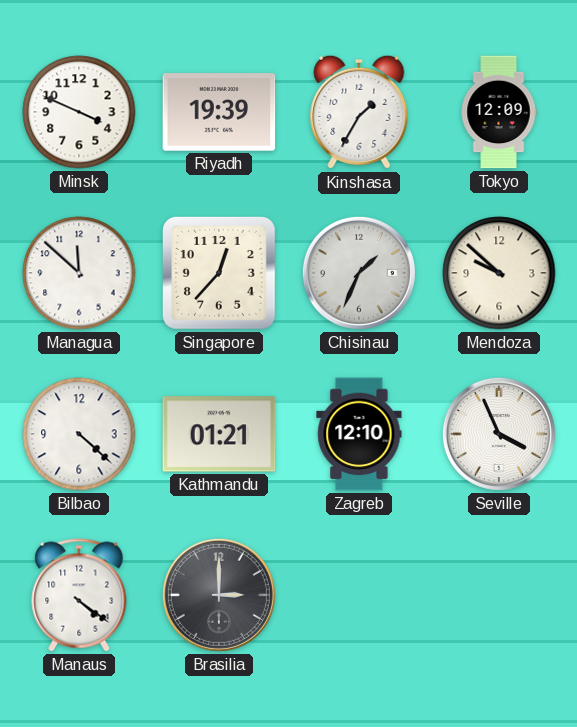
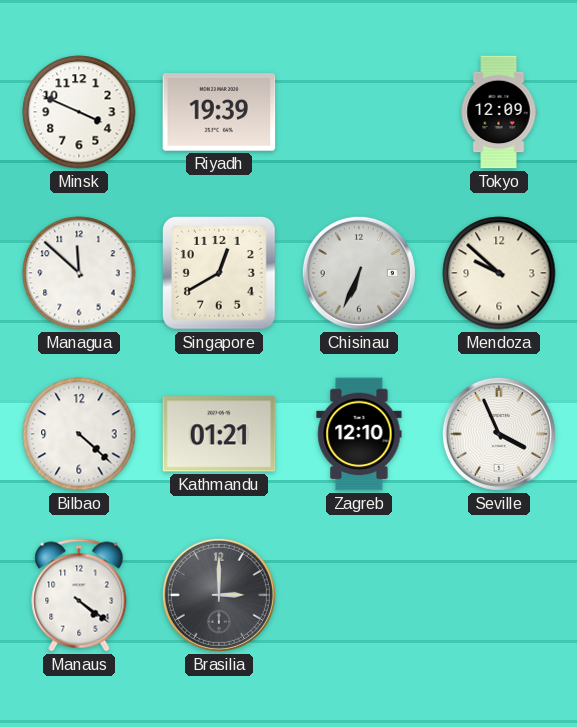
Kinshasa: 1:35 -> none
Singapore: 12:37 -> 12:40
Chisinau: 1:34 -> 6:34
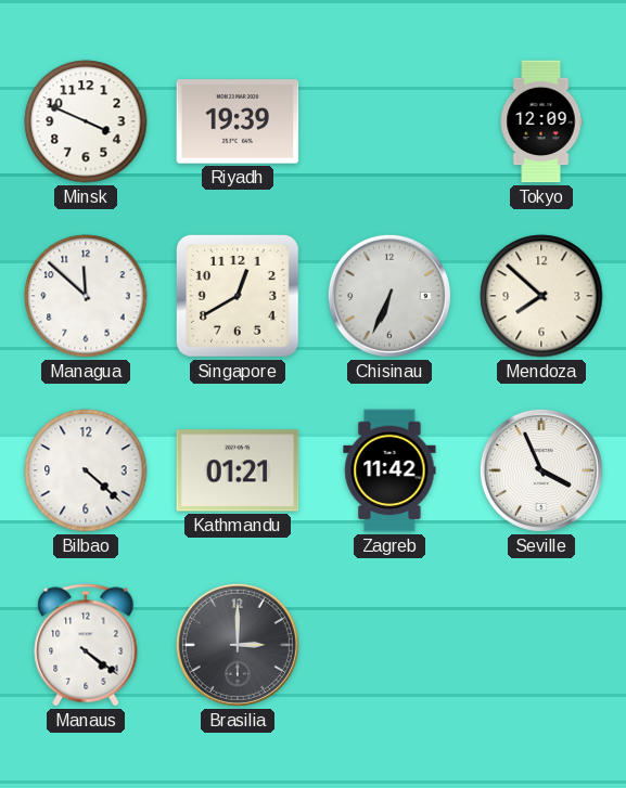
Mendoza: 9:52 -> 7:52
Zagreb: 12:10 -> 11:42
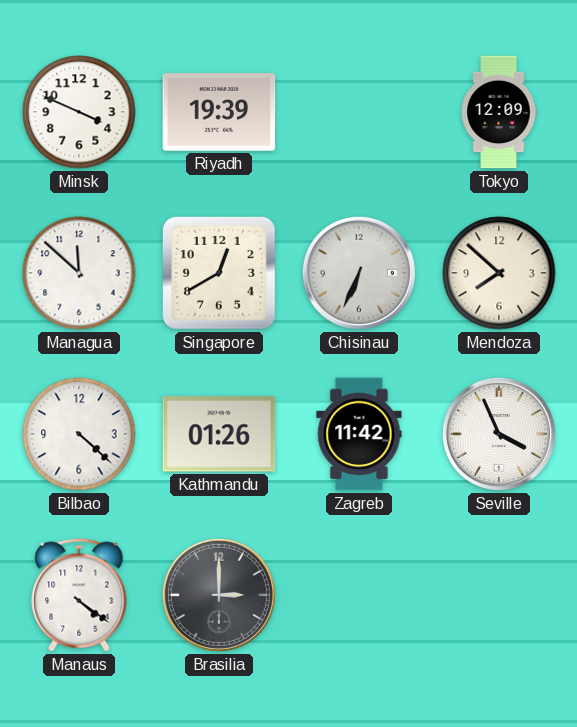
Kathmandu: 01:21 -> 01:26
